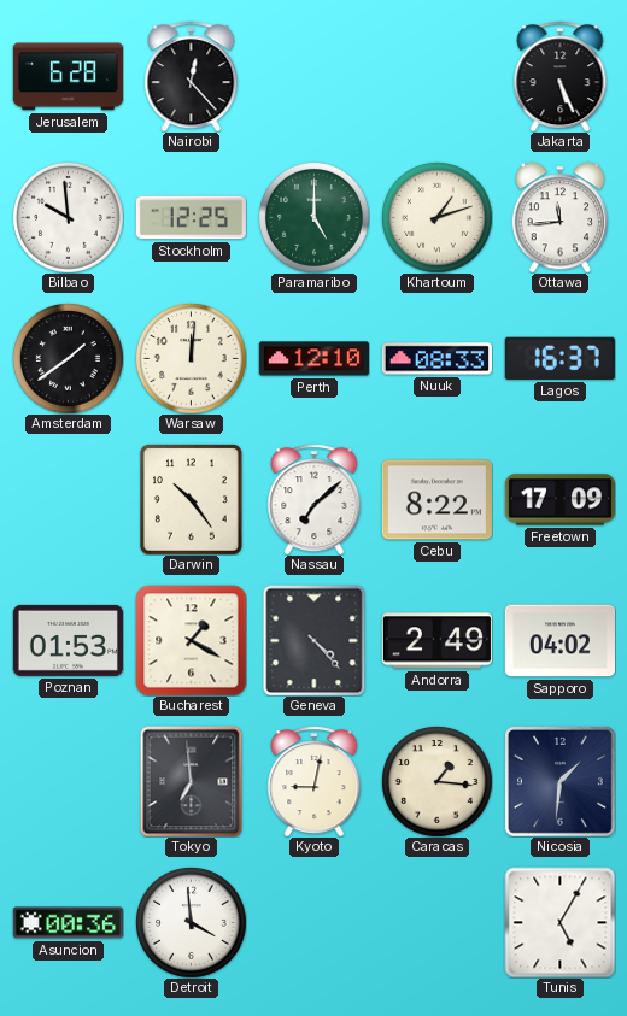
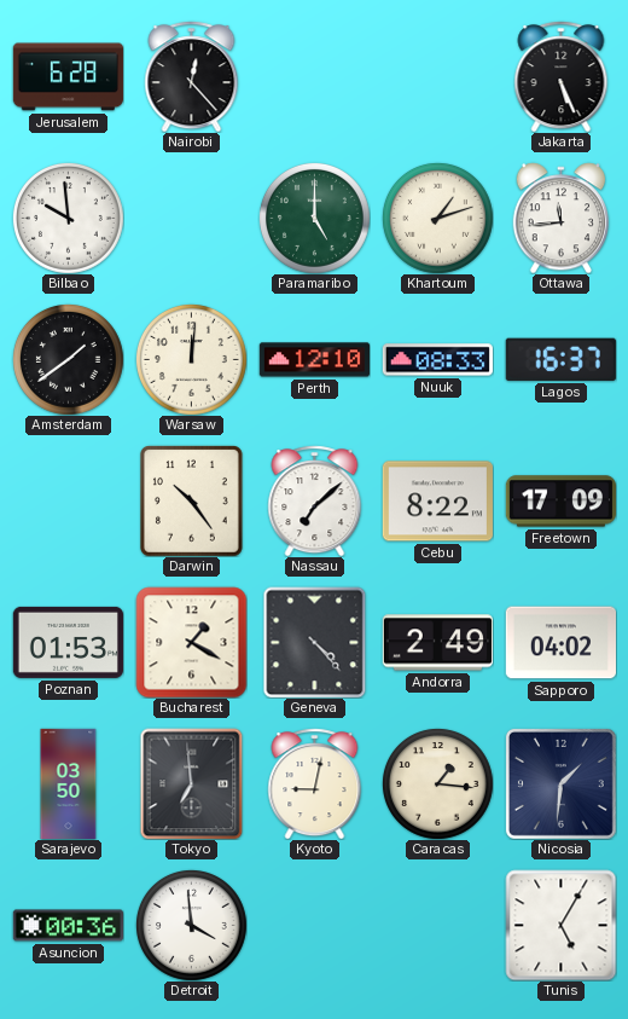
Stockholm: 12:25 -> none
Sarajevo: none -> 03:50
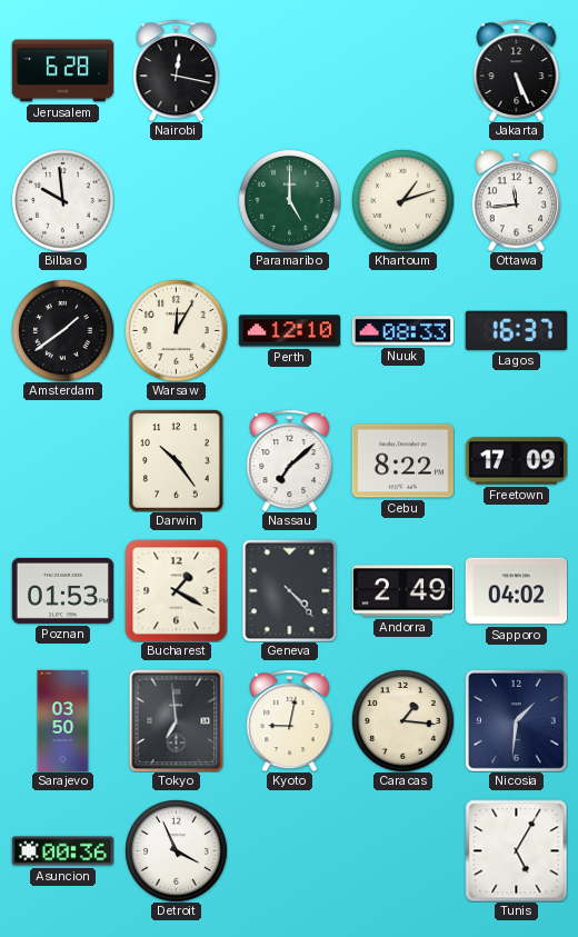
Nairobi: 12:23 -> 12:17
Warsaw: 12:01 -> 12:05
Detroit: 3:59 -> 3:56
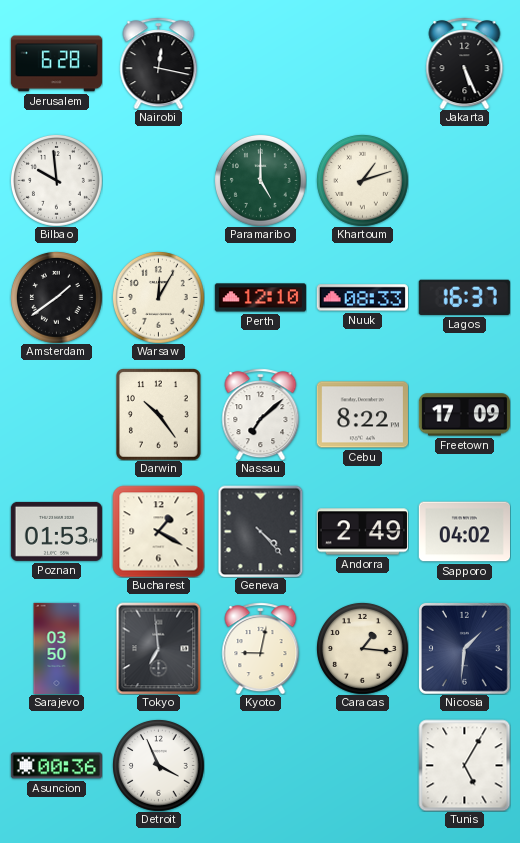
Ottawa: 11:44 -> none
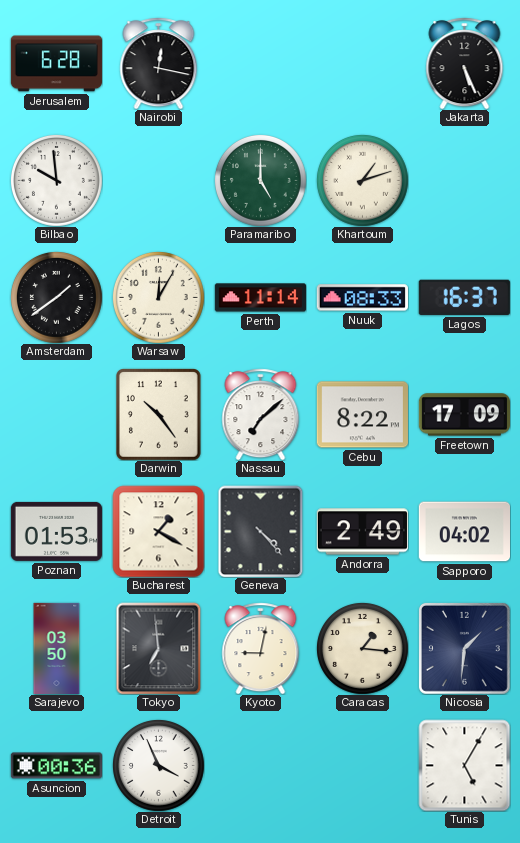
Perth: 12:10 -> 11:14
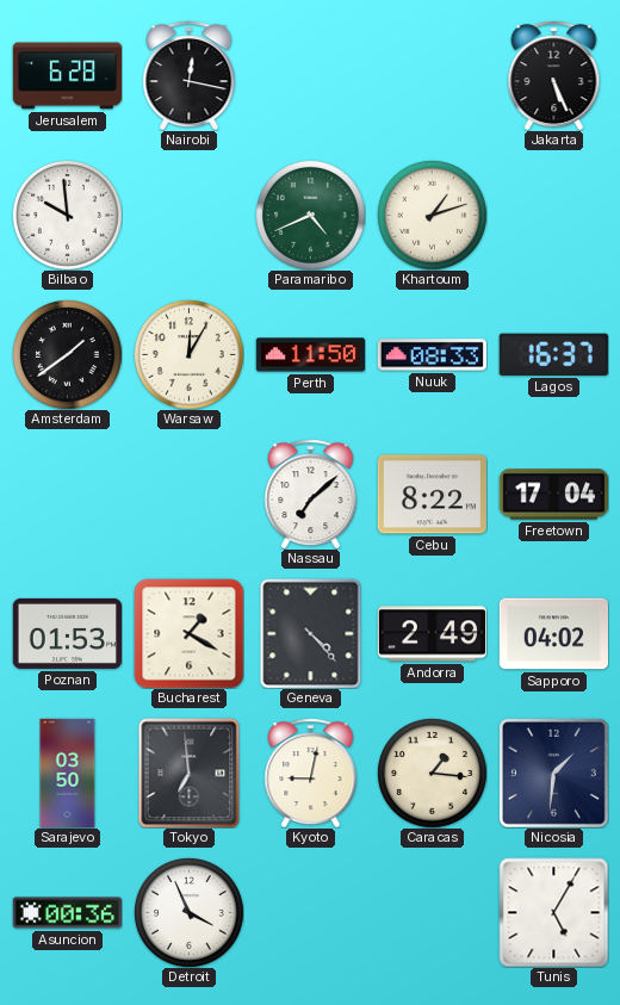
Paramaribo: 5:00 -> 4:41
Perth: 11:14 -> 11:50
Darwin: 10:24 -> none
Freetown: 17:09 -> 17:04
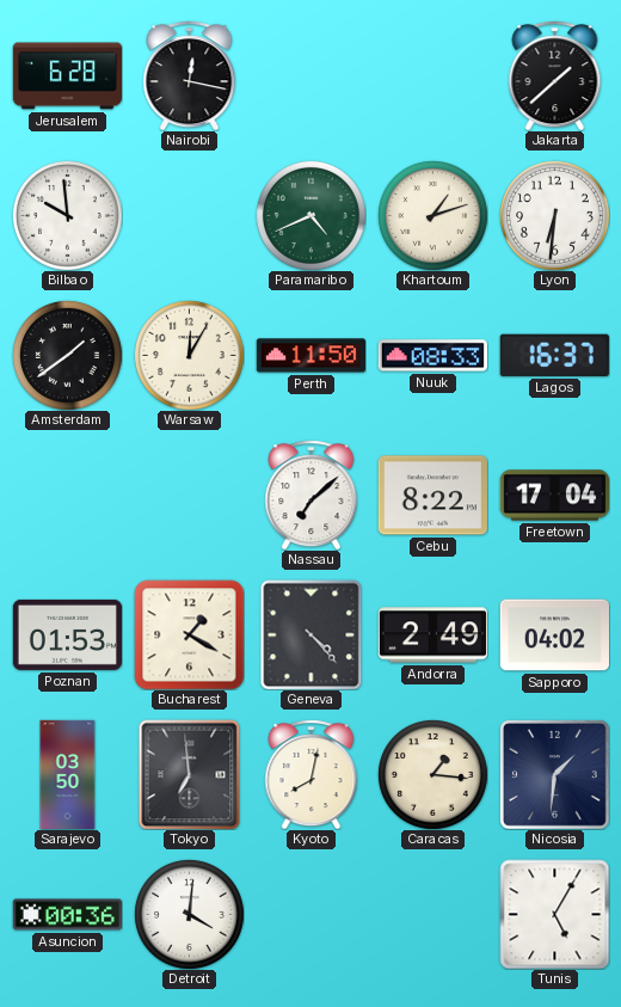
Jakarta: 5:26 -> 1:38
Lyon: none -> 6:31
Kyoto: 9:02 -> 8:02
Detroit: 3:56 -> 4:01
